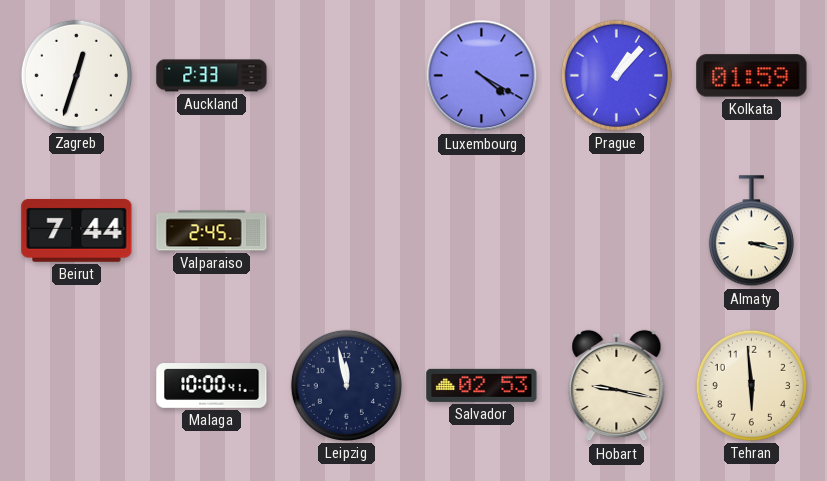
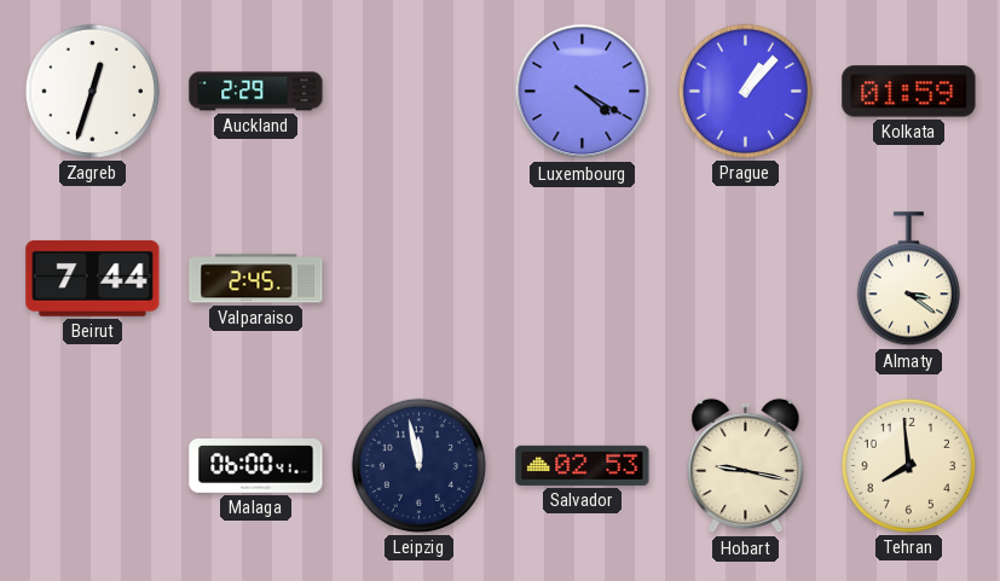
Auckland: 2:33 -> 2:29
Almaty: 3:17 -> 3:21
Malaga: 10:00 -> 06:00
Tehran: 5:59 -> 7:59
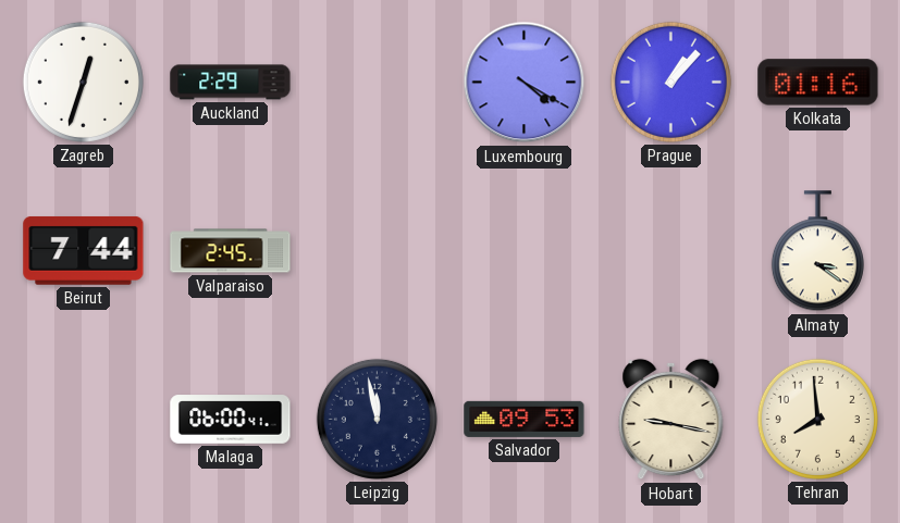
Kolkata: 01:59 -> 01:16
Salvador: 02:53 -> 09:53
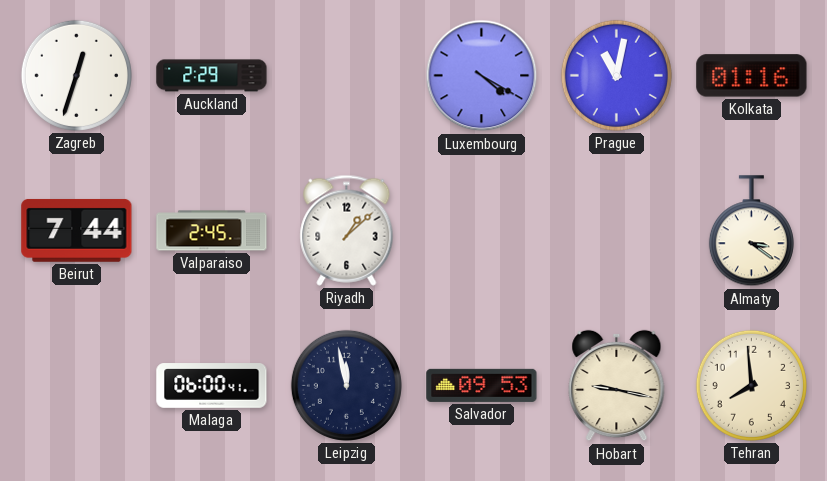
Prague: 1:07 -> 11:02
Riyadh: none -> 1:08
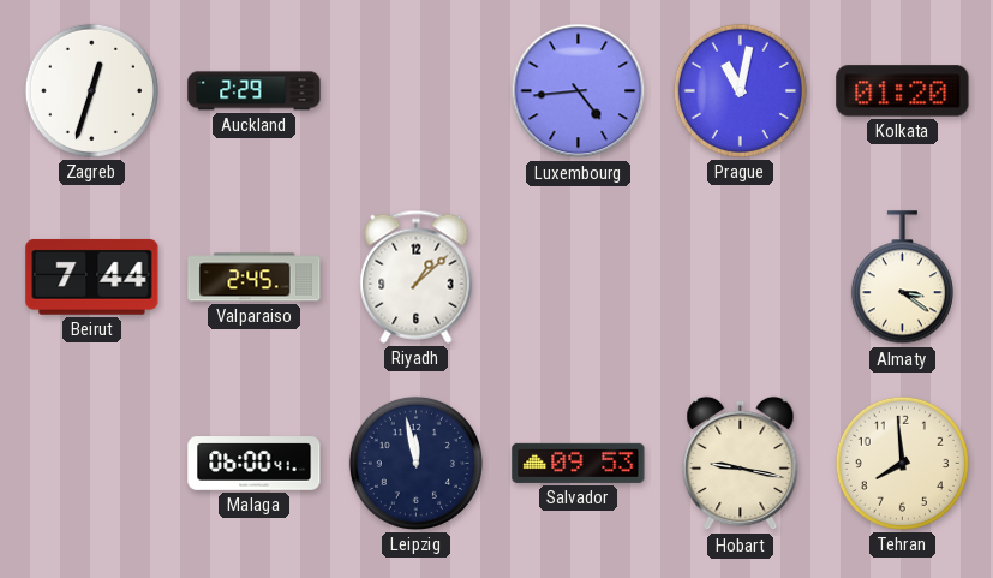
Luxembourg: 4:20 -> 4:44
Kolkata: 01:16 -> 01:20
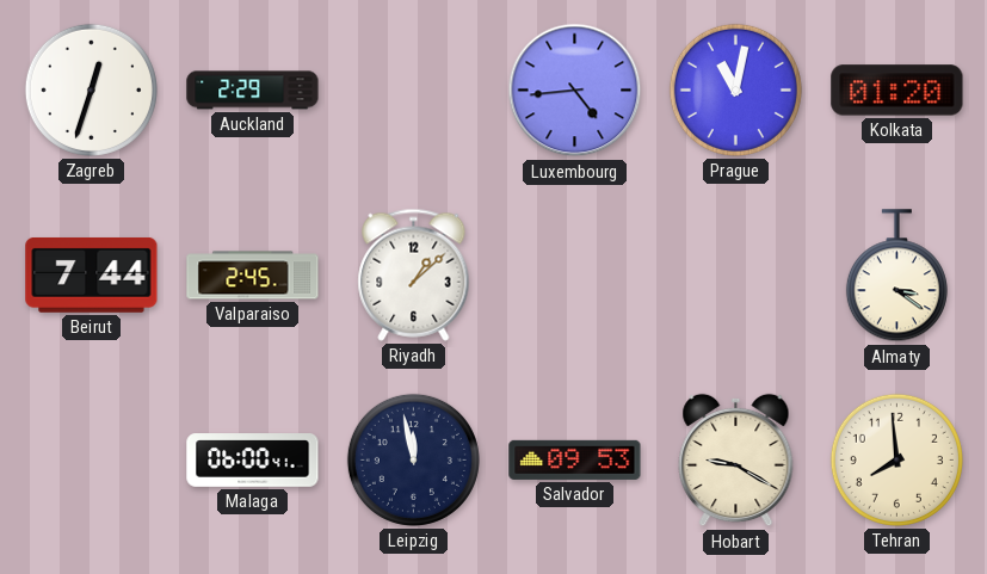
Hobart: 9:17 -> 9:20
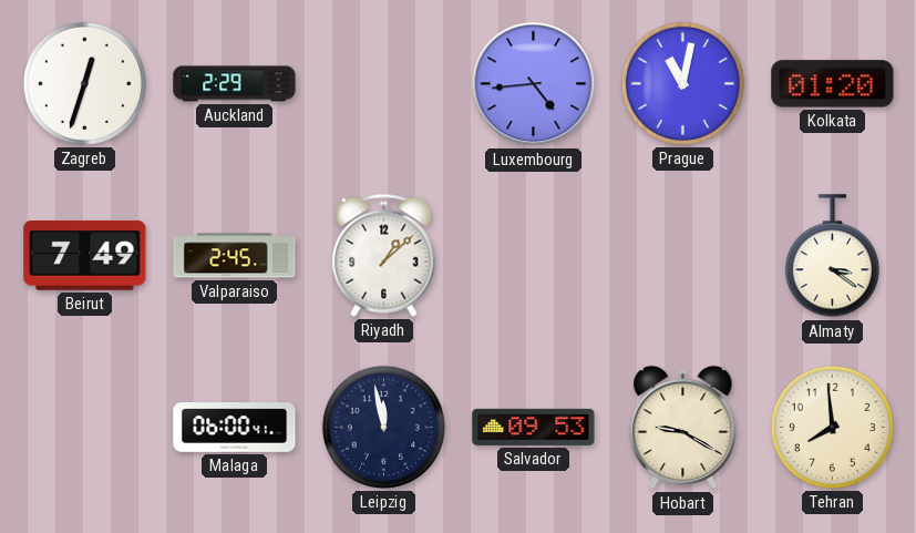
Beirut: 7:44 -> 7:49
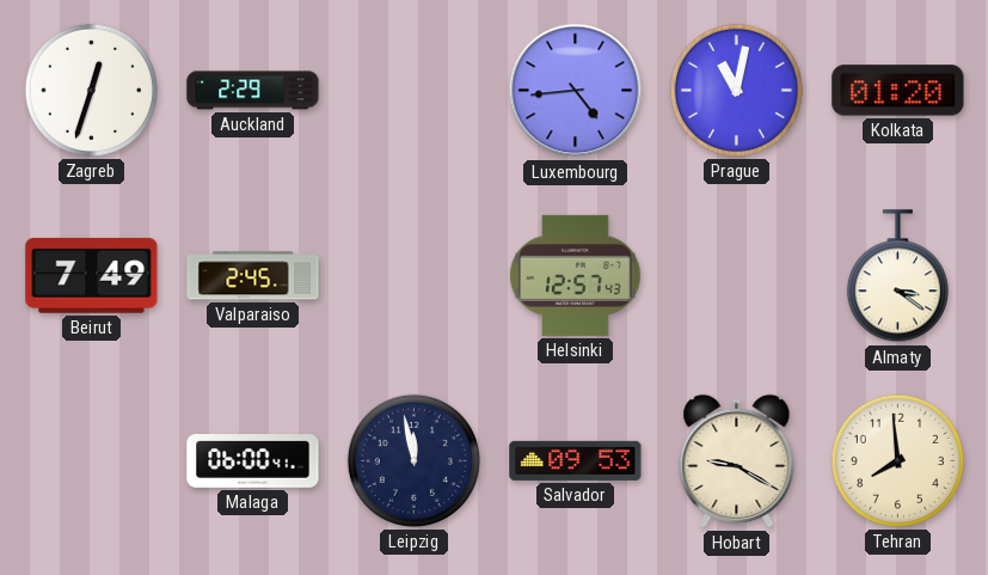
Riyadh: 1:08 -> none
Helsinki: none -> 12:57
